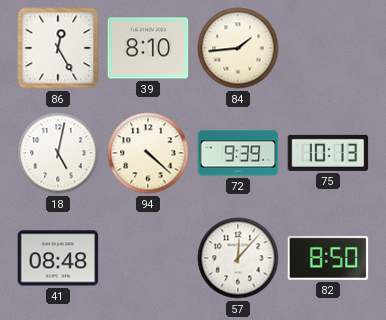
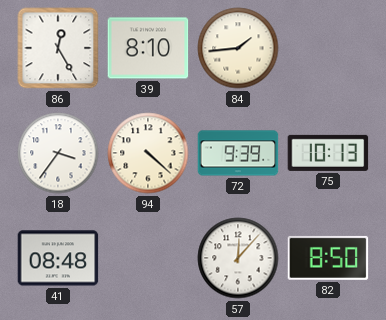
18: 5:02 -> 3:36
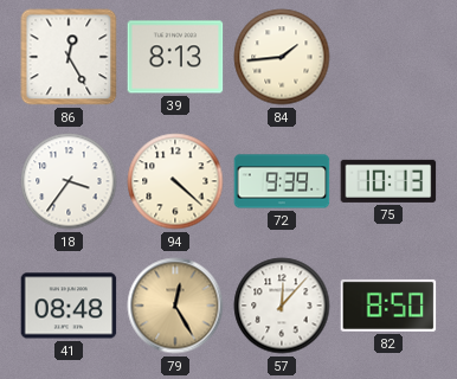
39: 8:10 -> 8:13
79: none -> 12:25
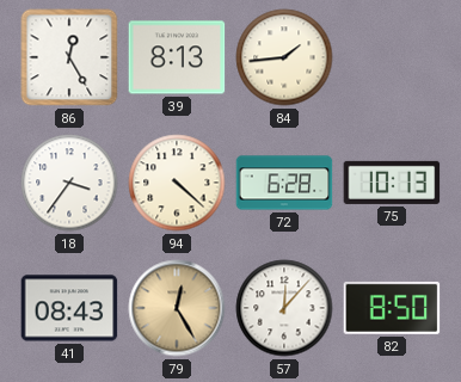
72: 9:39 -> 6:28
41: 08:48 -> 08:43
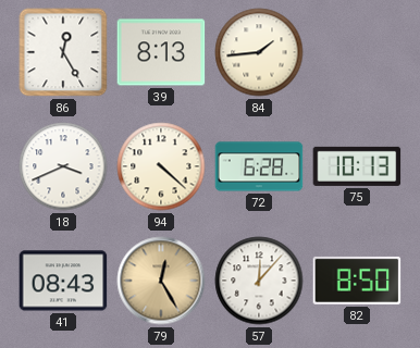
18: 3:36 -> 3:41
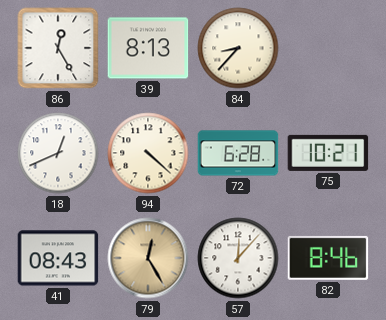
84: 1:44 -> 8:37
18: 3:41 -> 12:41
75: 10:13 -> 10:21
82: 8:50 -> 8:46
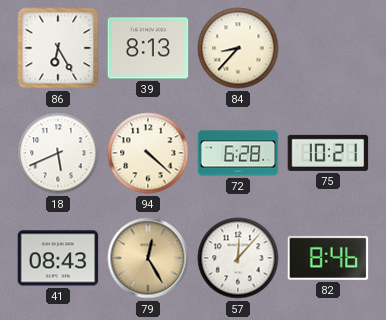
86: 12:25 -> 6:25
18: 12:41 -> 5:41
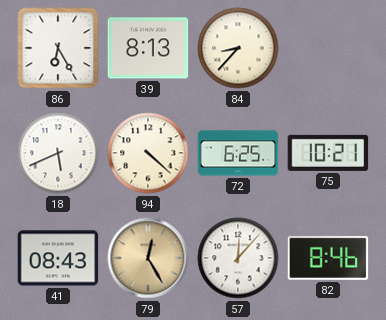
72: 6:28 -> 6:25
